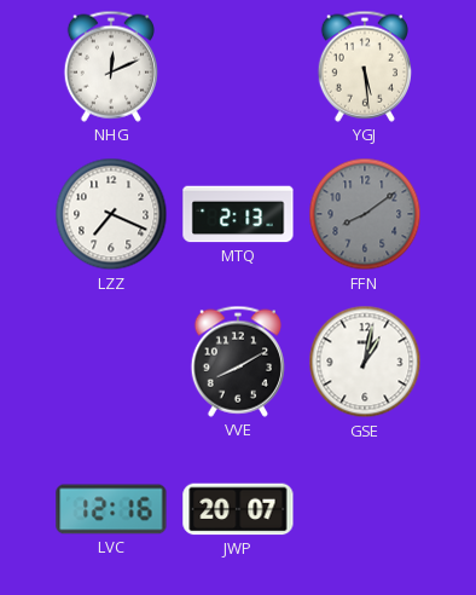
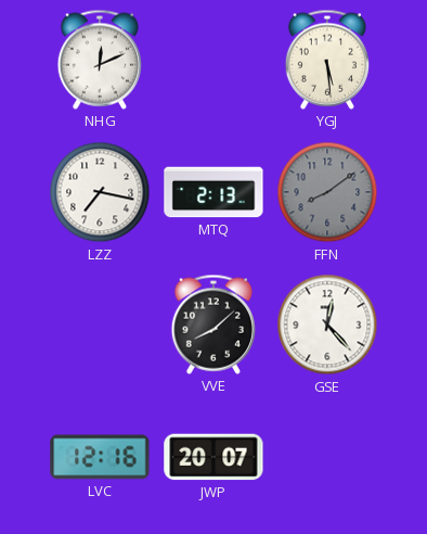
LZZ: 7:19 -> 7:17
VVE: 8:10 -> 8:08
GSE: 1:02 -> 12:23
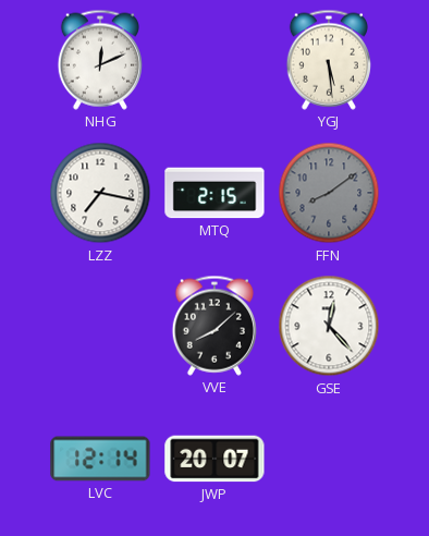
MTQ: 2:13 -> 2:15
LVC: 12:16 -> 12:14
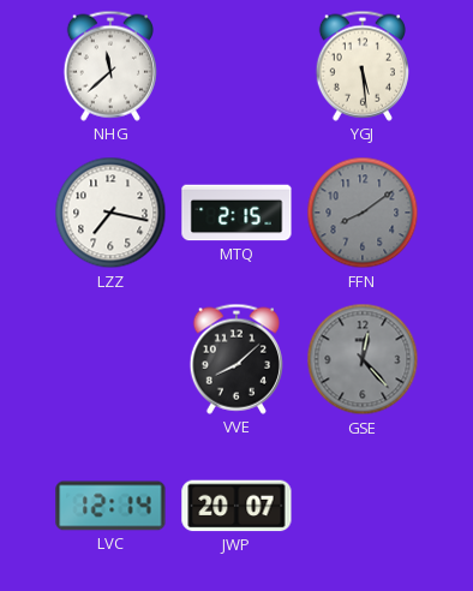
NHG: 12:11 -> 11:38
GSE dial: white -> grey
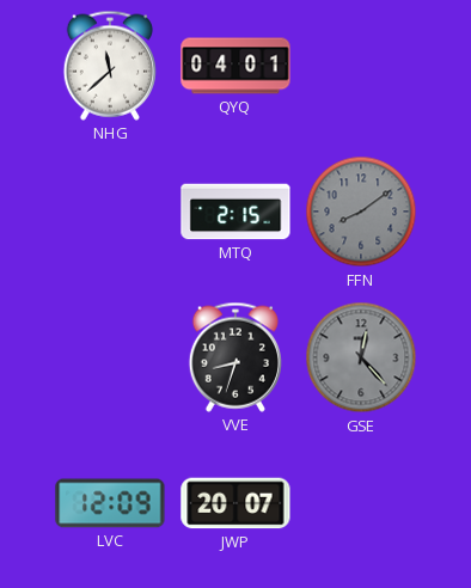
QYQ: none -> 04:01
YGJ: 5:29 -> none
LZZ: 7:17 -> none
VVE: 8:08 -> 8:33
LVC: 12:14 -> 12:09
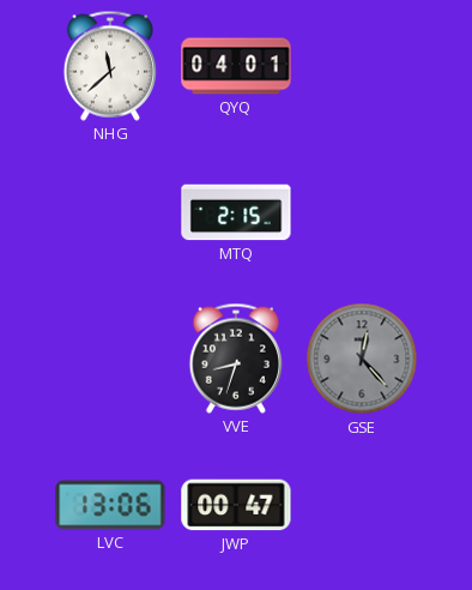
FFN: 8:09 -> none
LVC: 12:09 -> 13:06
JWP: 20:07 -> 00:47
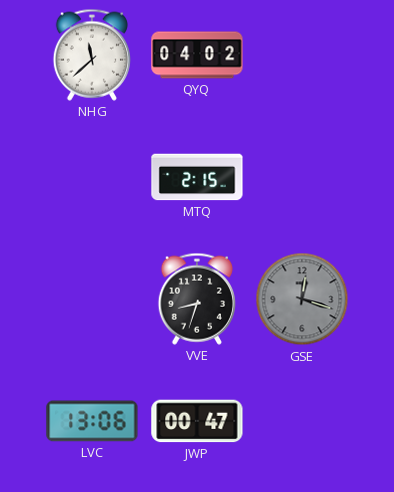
QYQ: 04:01 -> 04:02
GSE: 12:23 -> 12:18
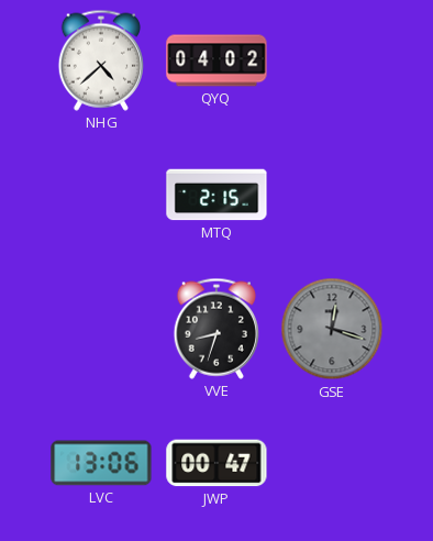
NHG: 11:38 -> 4:38
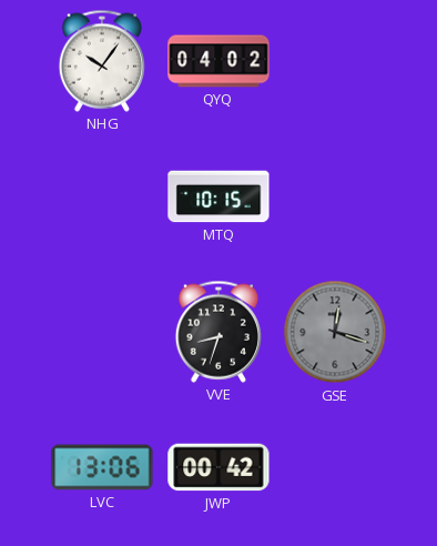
NHG: 4:38 -> 10:06
MTQ: 2:15 -> 10:15
JWP: 00:47 -> 00:42
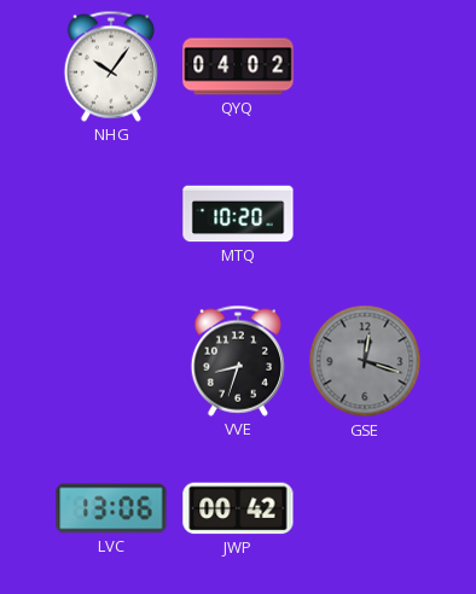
MTQ: 10:15 -> 10:20
